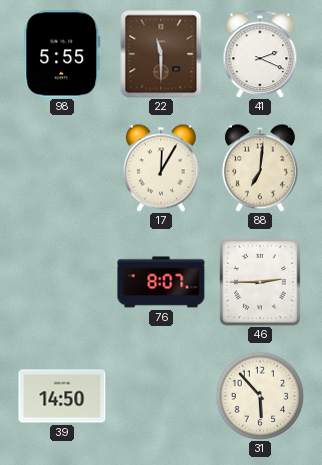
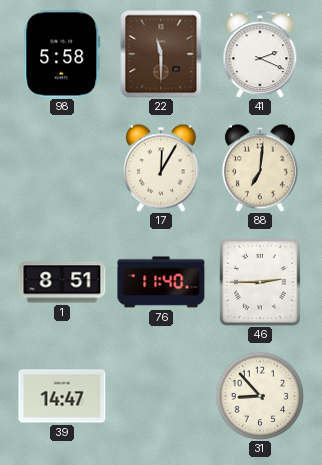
98: 5:55 -> 5:58
1: none -> 8:51
76: 8:07 -> 11:40
39: 14:50 -> 14:47
31: 5:53 -> 8:53
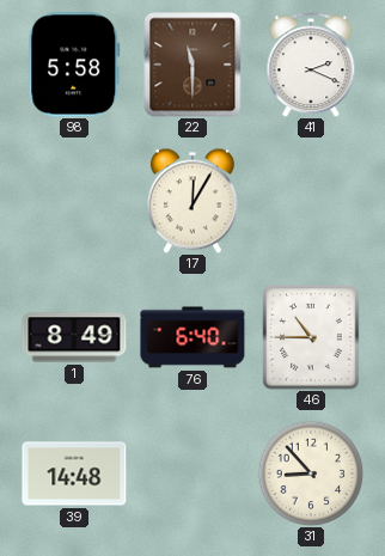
88: 7:01 -> none
1: 8:51 -> 8:49
76: 11:40 -> 6:40
46: 2:45 -> 10:45
39: 14:47 -> 14:48
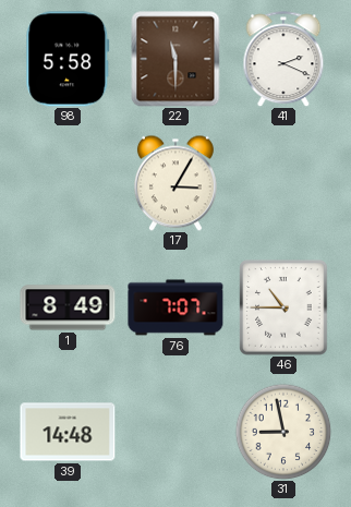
17: 12:05 -> 3:05
76: 6:40 -> 7:07
31: 8:53 -> 8:58
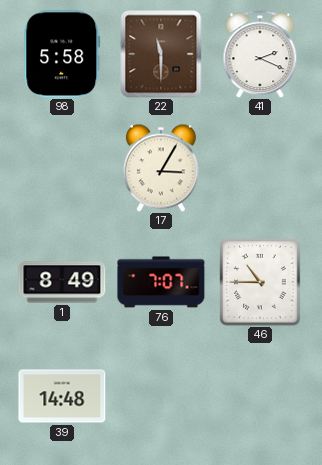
31: 8:58 -> none
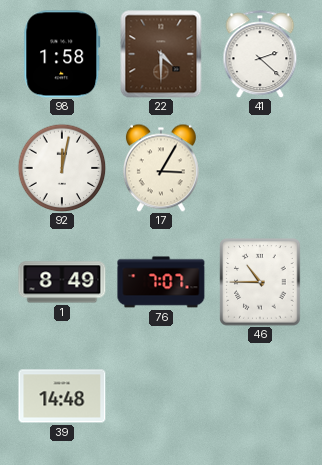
98: 5:58 -> 1:58
22: 11:30 -> 4:30
41: 2:19 -> 2:22
92: none -> 12:02
